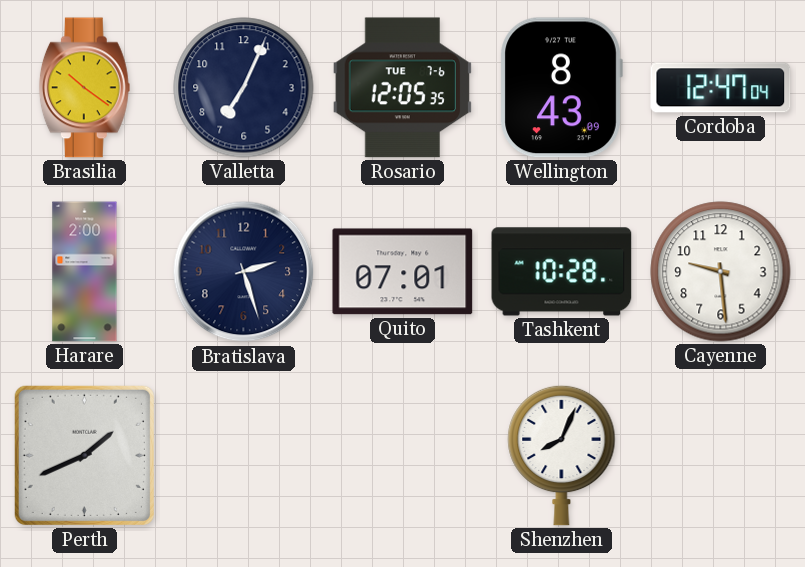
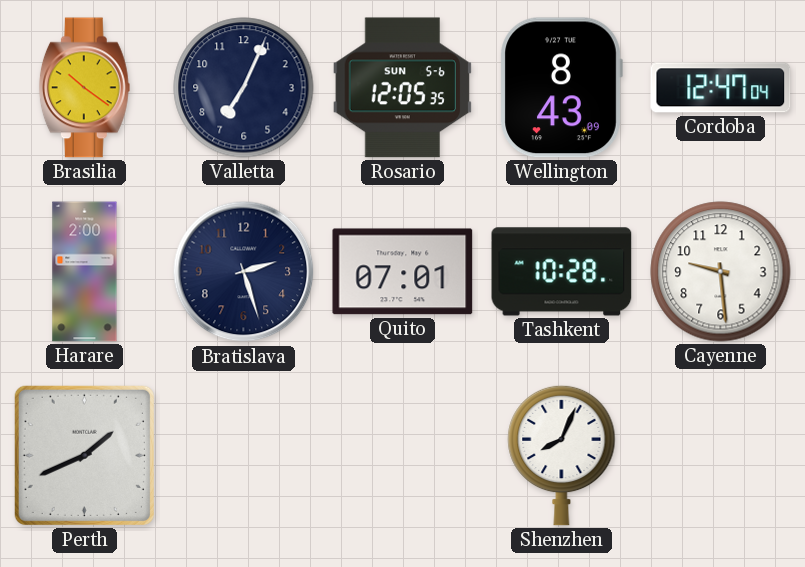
Rosario date: TUE 7-6 -> SUN 5-6
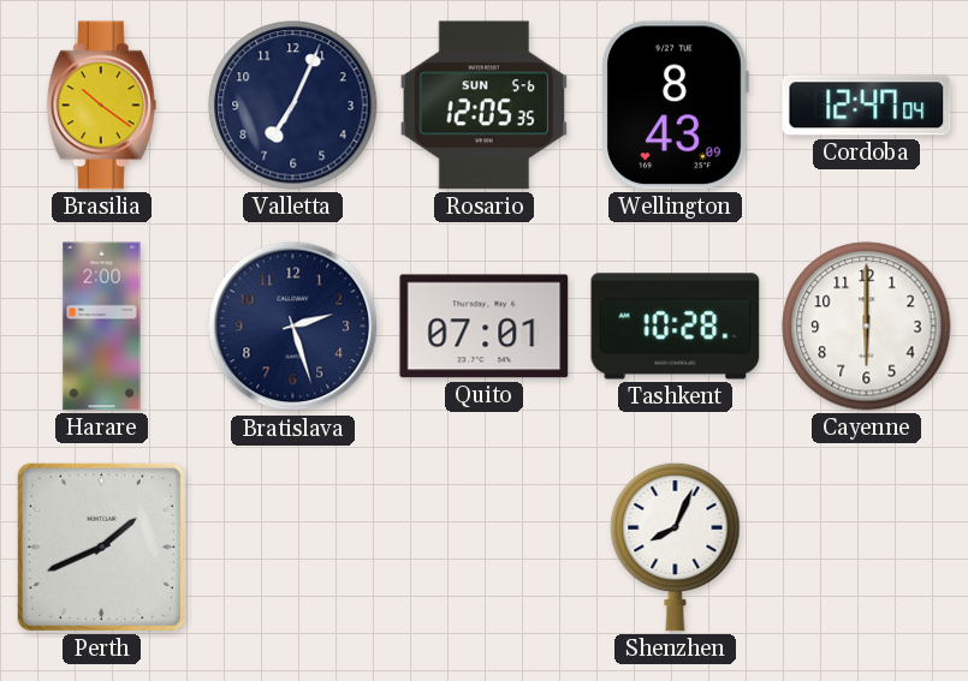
Cayenne: 9:29 -> 6:00
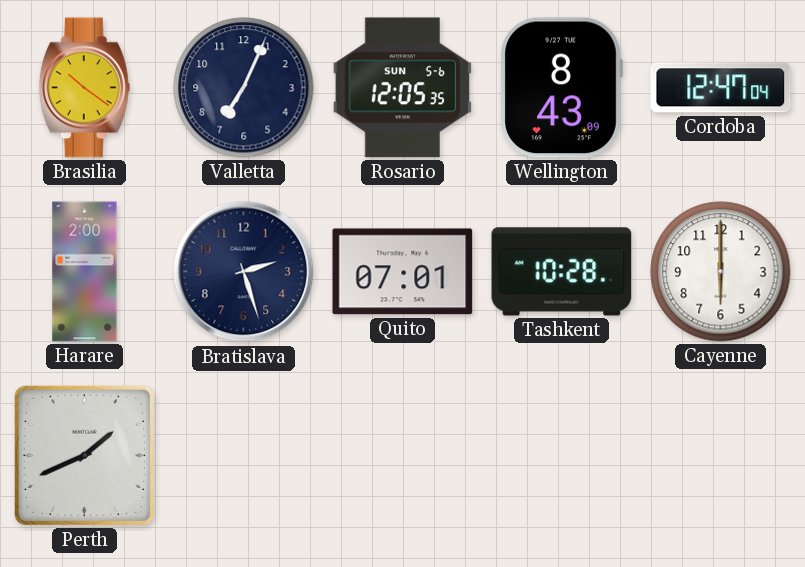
Shenzhen: 8:04 -> none
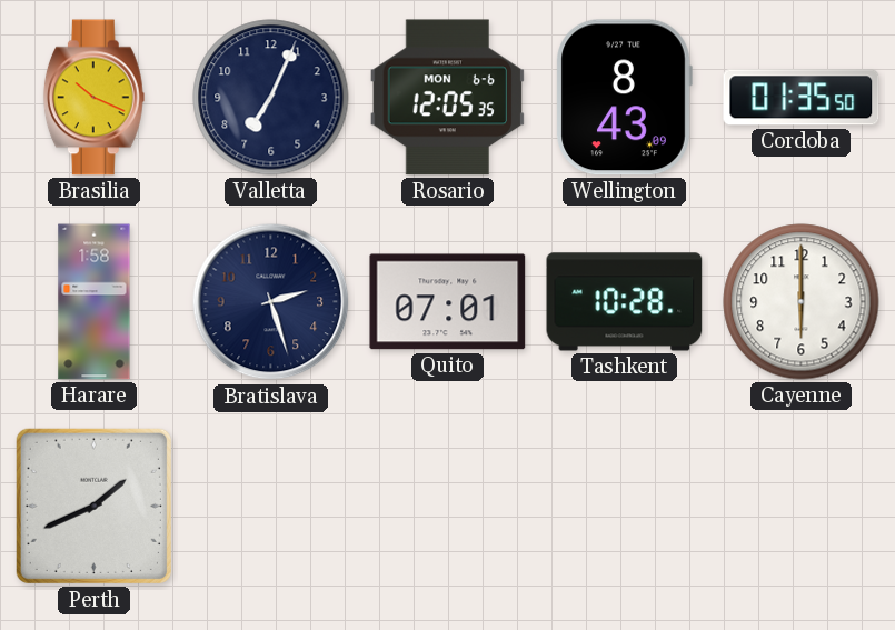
Brasilia: 10:21 -> 10:19
Rosario date: SUN 5-6 -> MON 6-6
Cordoba: 12:47 -> 01:35
Harare: 2:00 -> 1:58
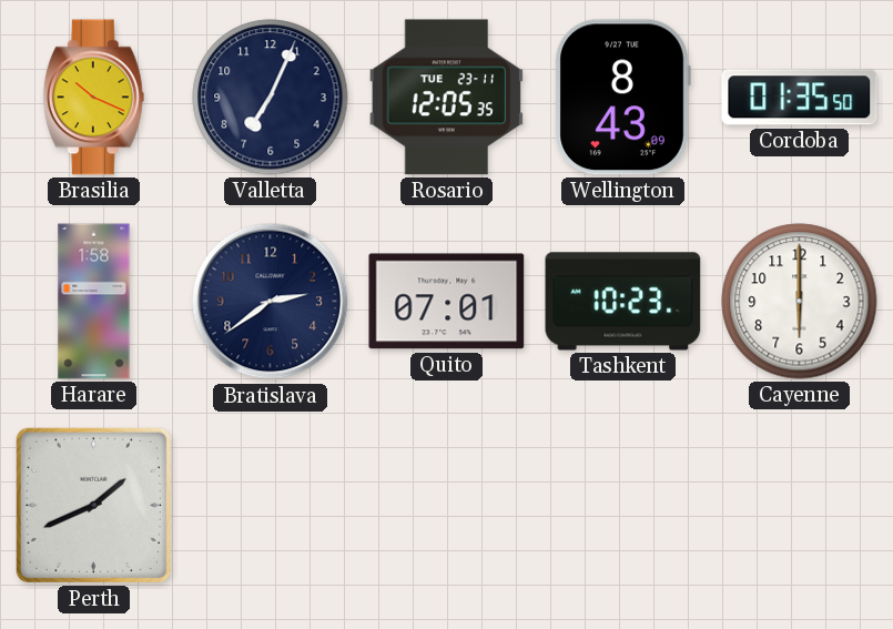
Rosario date: MON 6-6 -> TUE 23-11
Bratislava: 2:27 -> 2:39
Tashkent: 10:28 -> 10:23
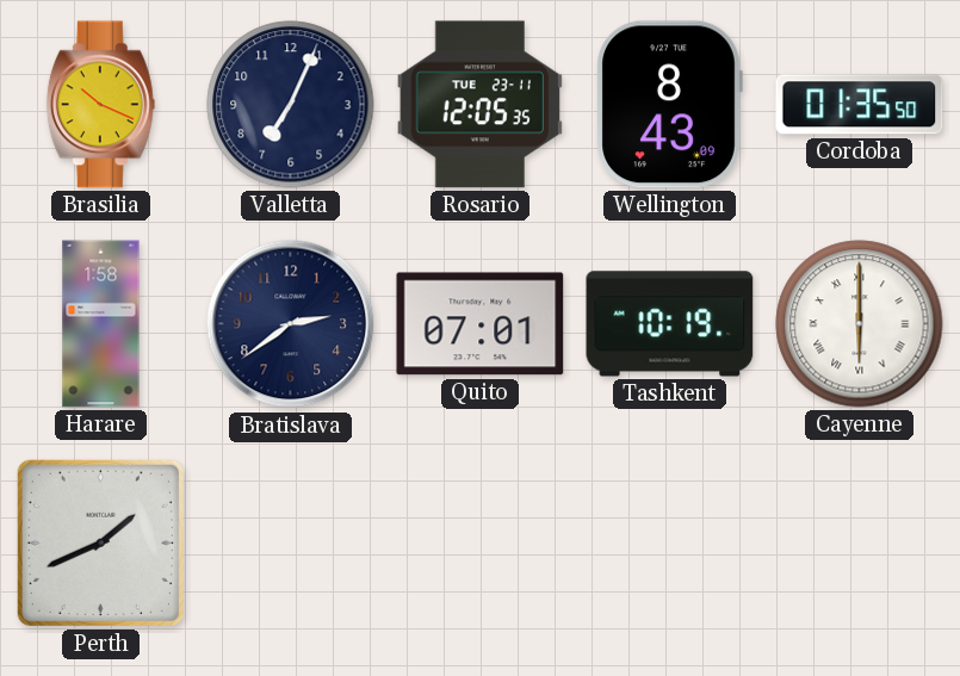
Tashkent: 10:23 -> 10:19
Cayenne numerals: Arabic -> Roman
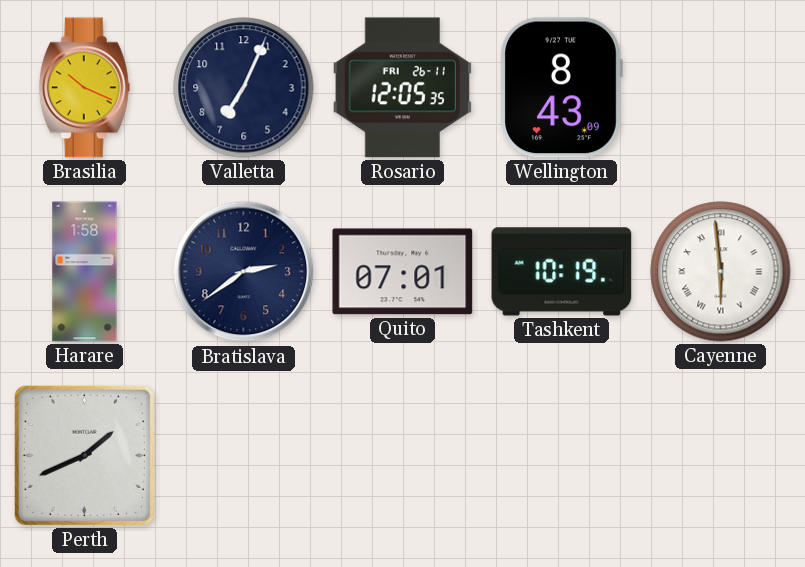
Rosario date: TUE 23-11 -> FRI 26-11
Cordoba: 01:35 -> none
Cayenne: 6:00 -> 5:59
